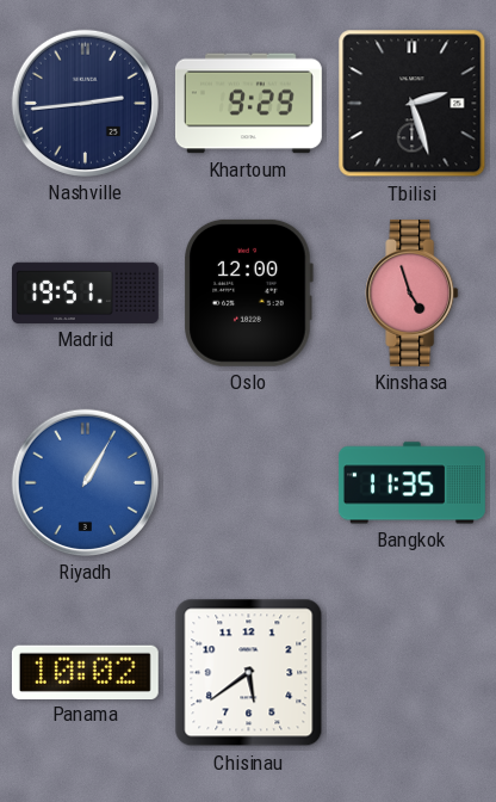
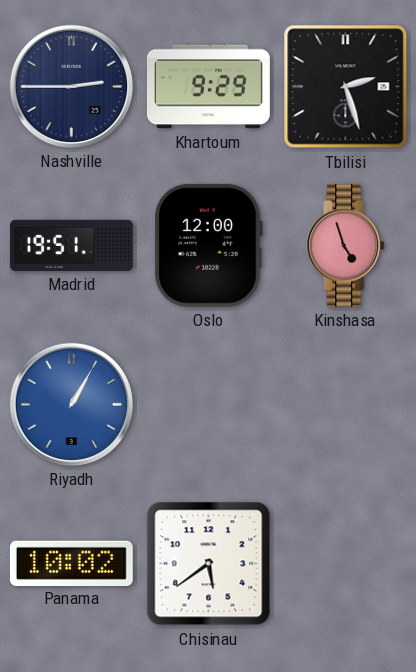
Nashville: 2:44 -> 2:45
Bangkok: 11:35 -> none
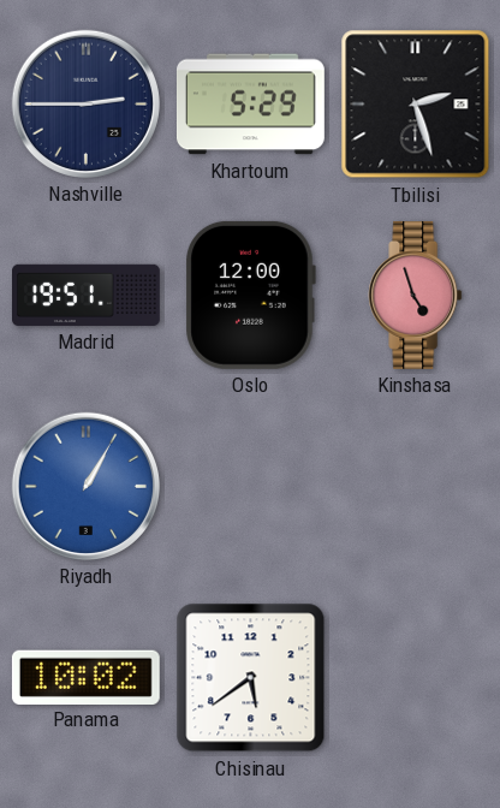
Khartoum: 9:29 -> 5:29
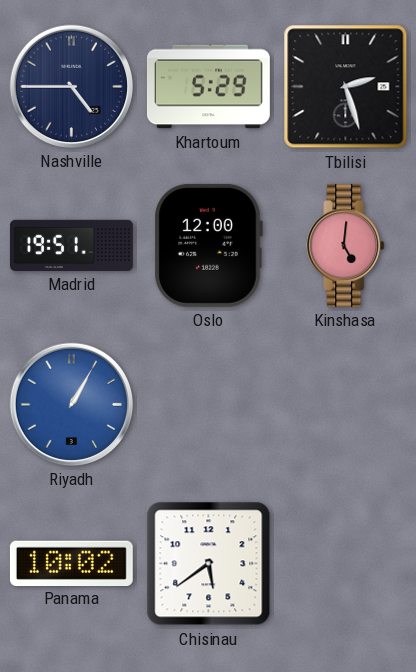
Nashville: 2:45 -> 4:45
Kinshasa: 4:57 -> 5:01
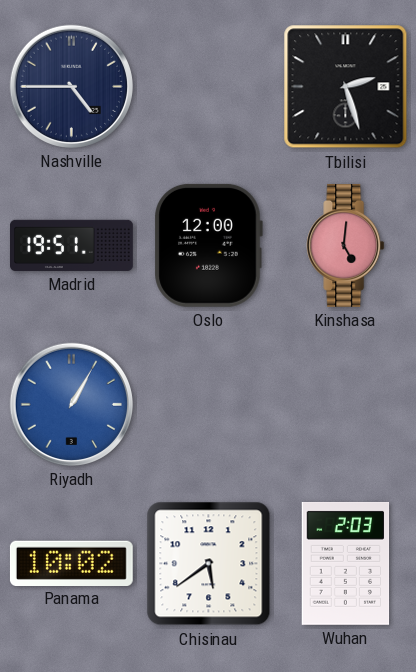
Khartoum: 5:29 -> none
Wuhan: none -> 2:03
